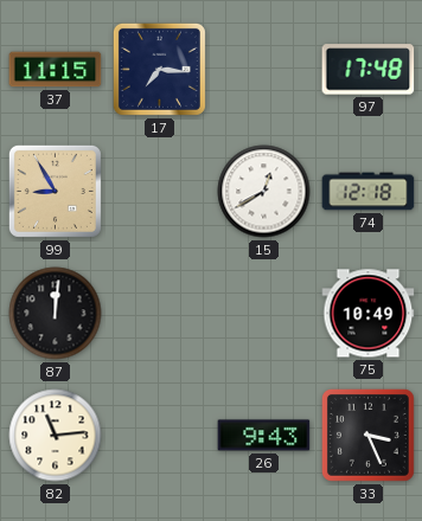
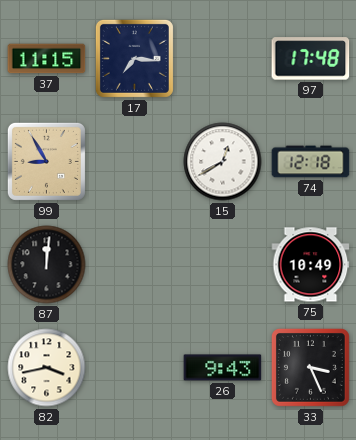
82: 11:14 -> 3:43
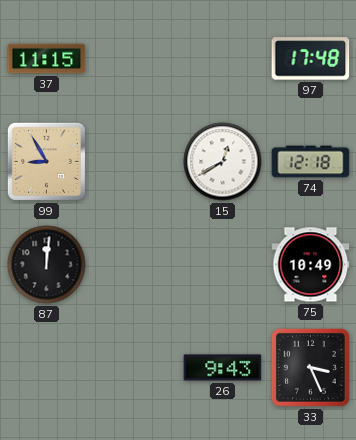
17: 7:16 -> none
82: 3:43 -> none
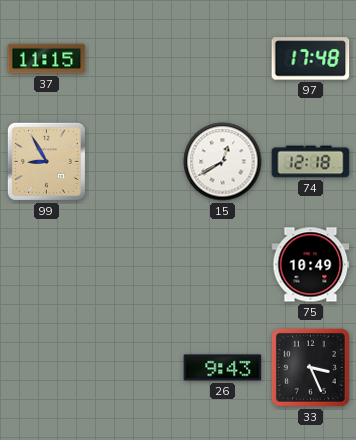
87: 12:01 -> none
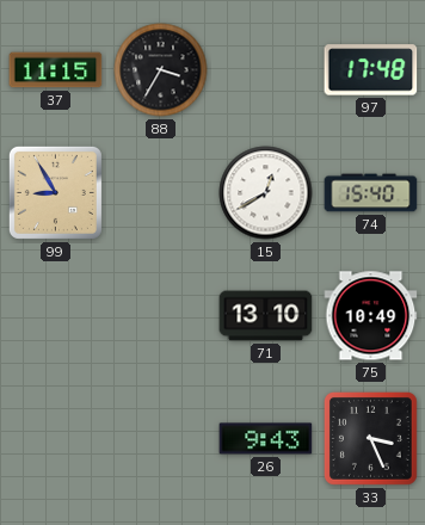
88: none -> 3:35
74: 12:18 -> 15:40
71: none -> 13:10
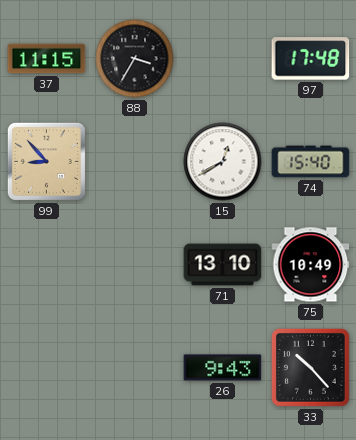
99: 8:55 -> 8:53
33: 3:26 -> 10:23
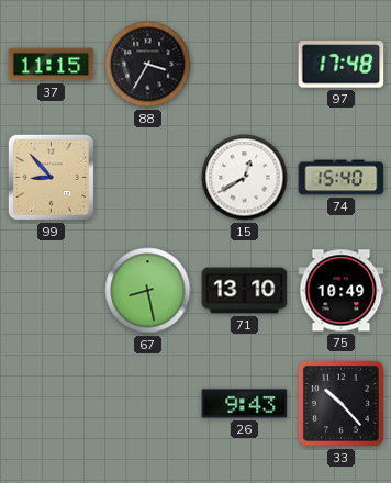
67: none -> 8:28
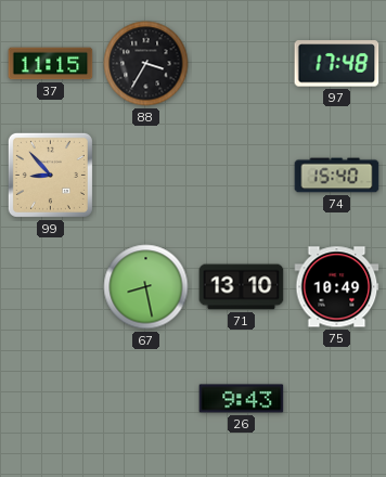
15: 12:40 -> none
33: 10:23 -> none
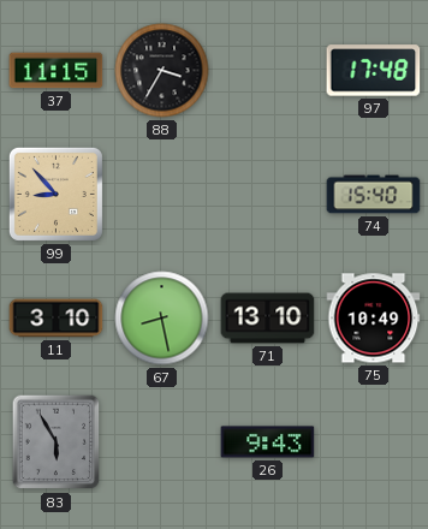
11: none -> 3:10
83: none -> 5:55
